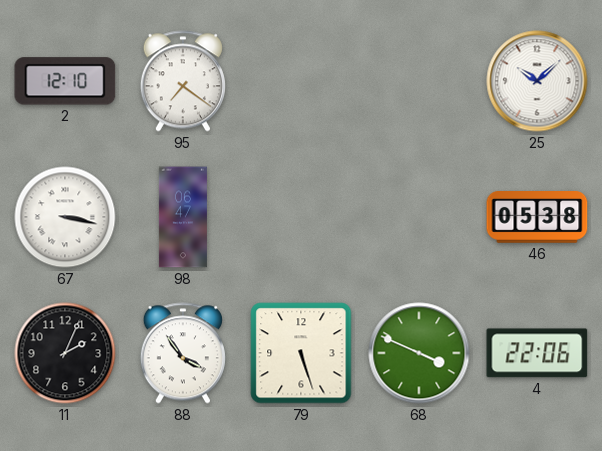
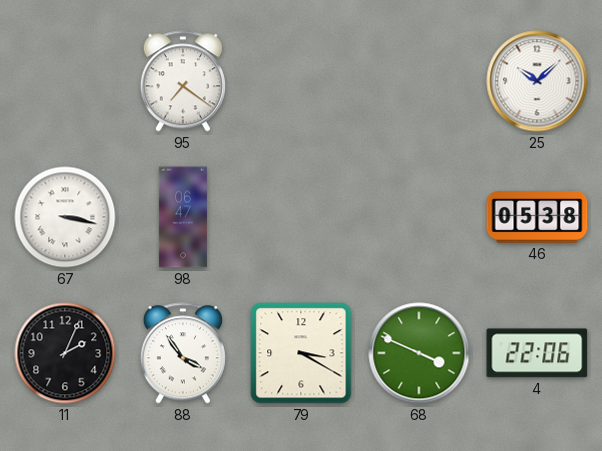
2: 12:10 -> none
79: 5:27 -> 3:20
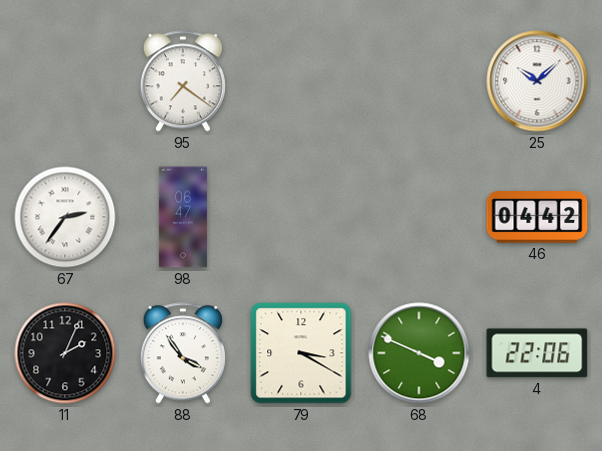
67: 3:17 -> 2:36
46: 05:38 -> 04:42
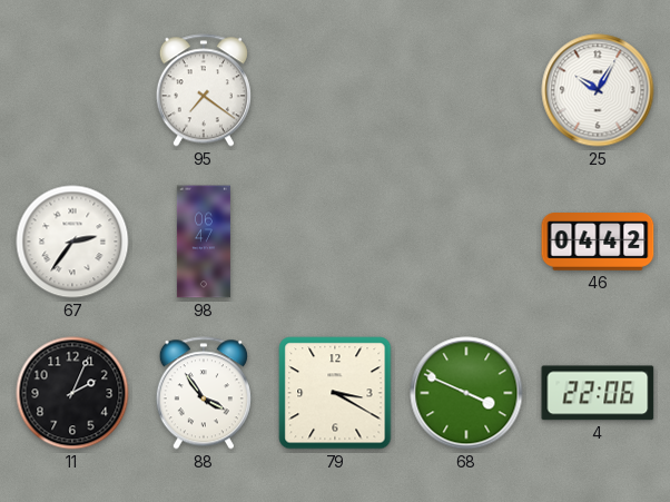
25: 10:08 -> 10:05
